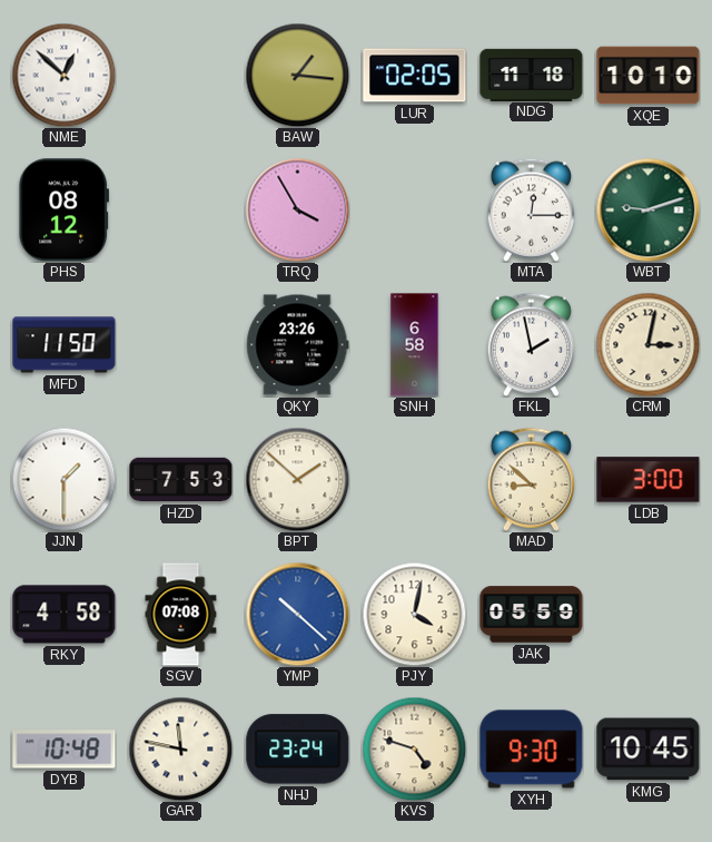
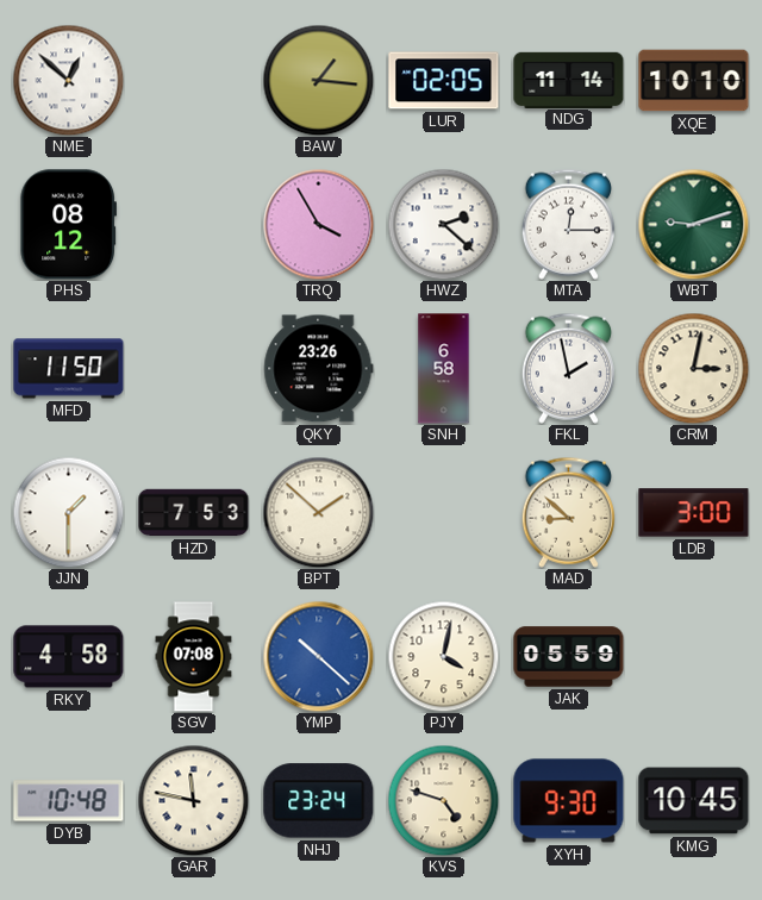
NDG: 11:18 -> 11:14
HWZ: none -> 2:22
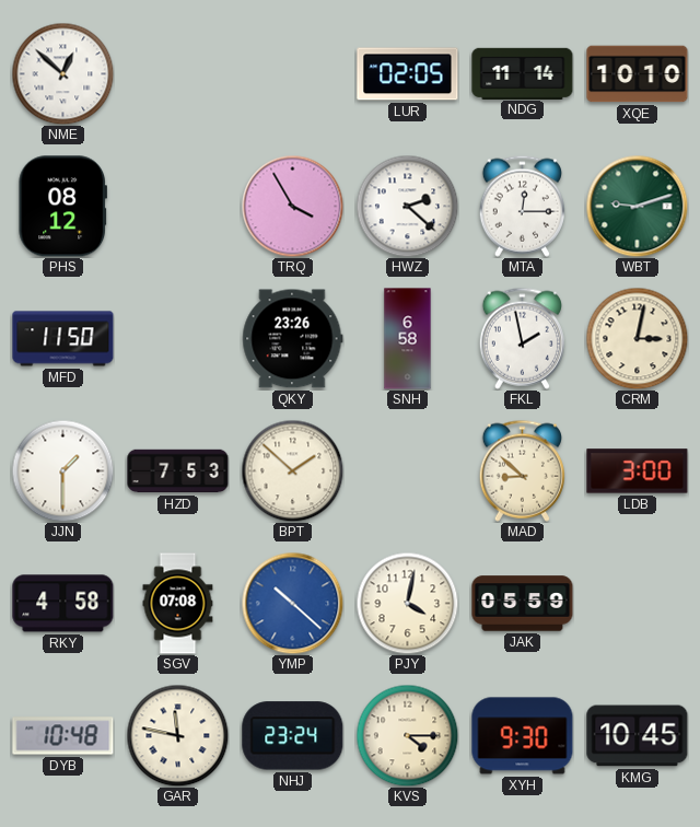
BAW: 1:16 -> none
KVS: 4:48 -> 4:15
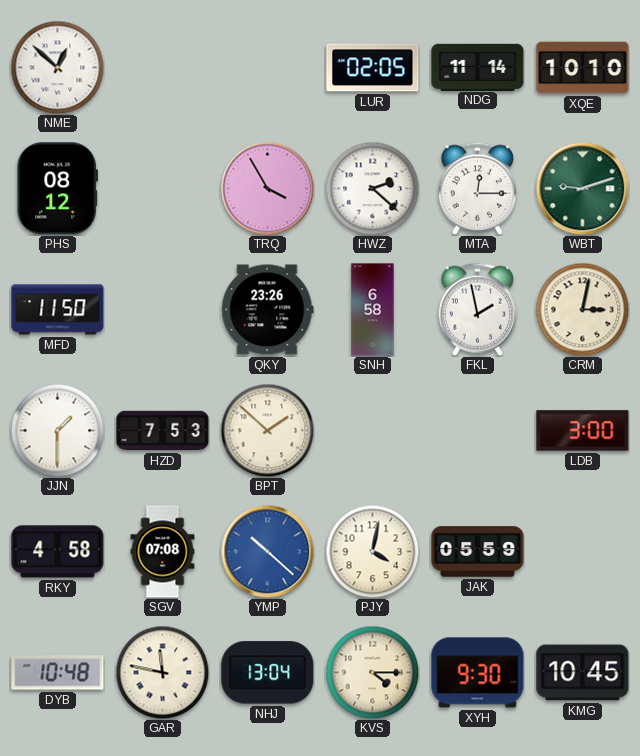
MAD: 8:52 -> none
NHJ: 23:24 -> 13:04
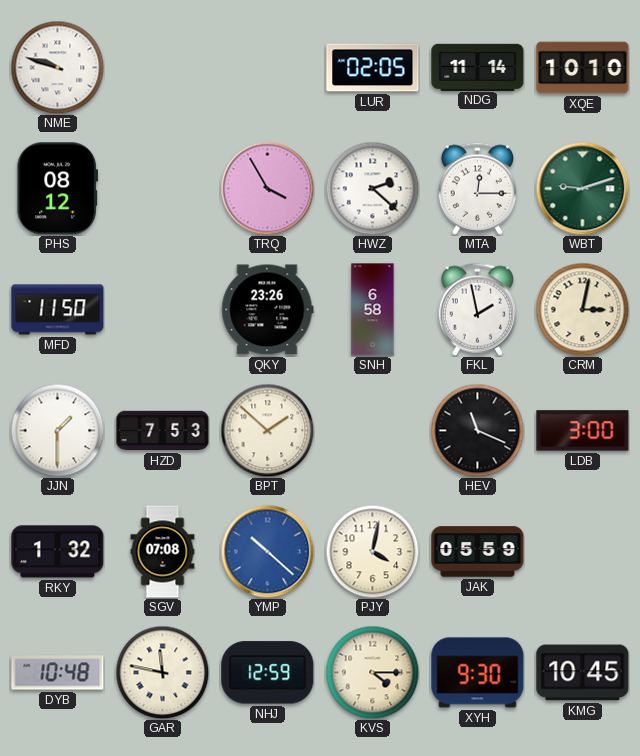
NME: 12:52 -> 9:48
HEV: none -> 11:19
RKY: 4:58 -> 1:32
NHJ: 13:04 -> 12:59
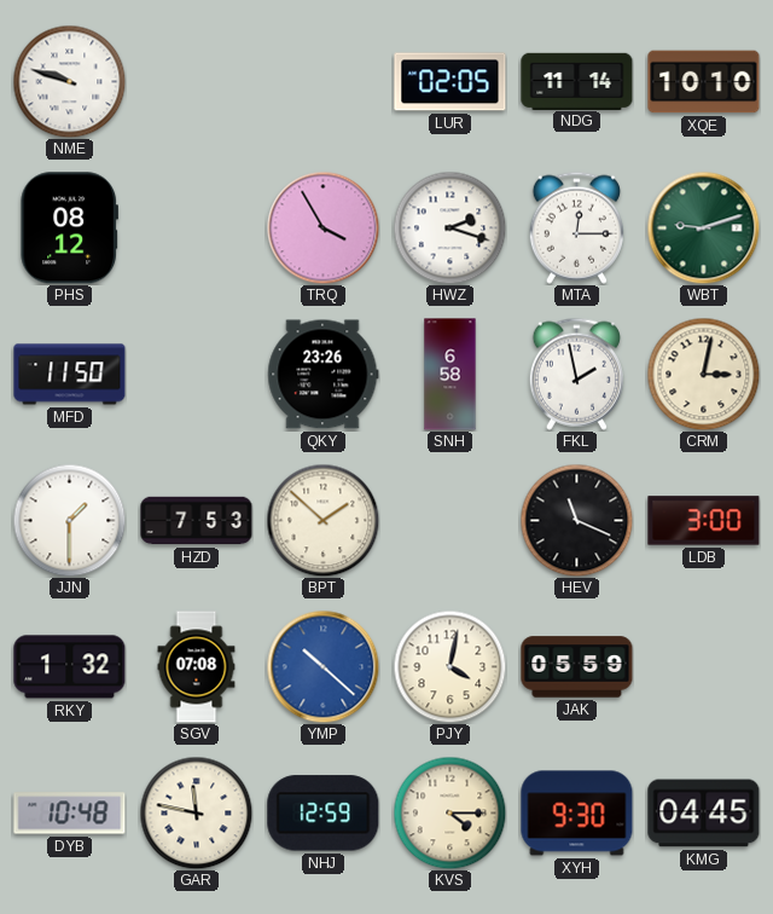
HWZ: 2:22 -> 2:18
KMG: 10:45 -> 04:45
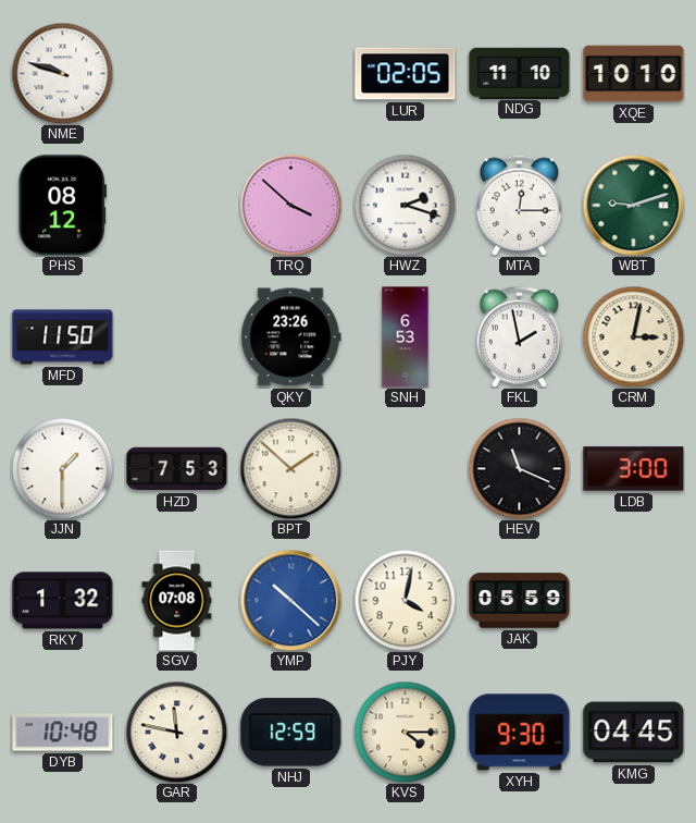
NDG: 11:14 -> 11:10
TRQ: 3:55 -> 3:52
SNH: 6:58 -> 6:53
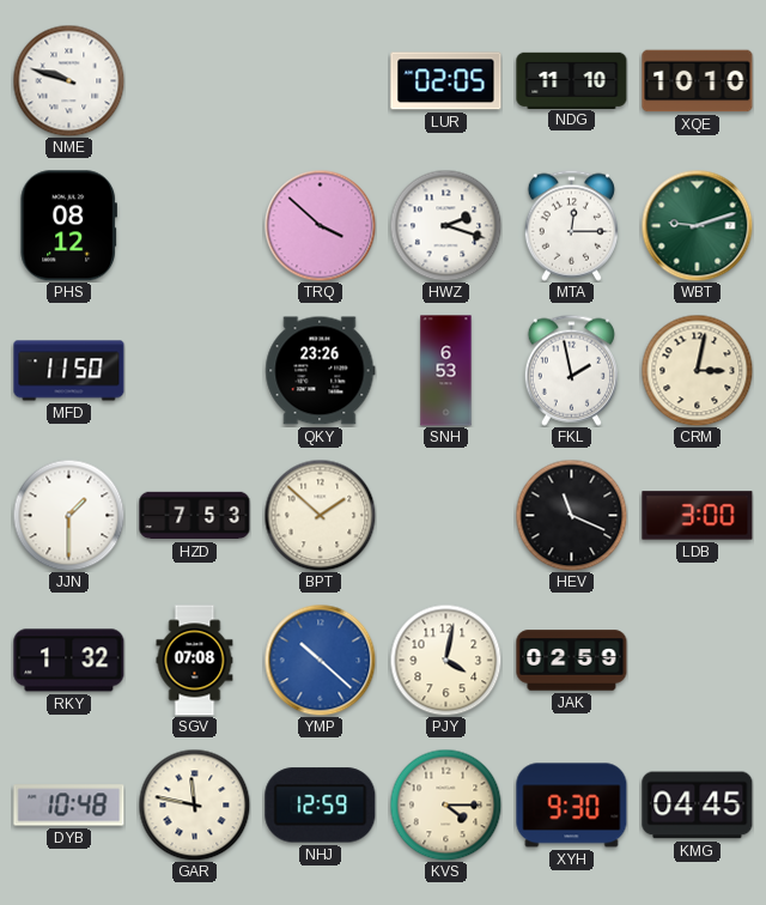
JAK: 05:59 -> 02:59
